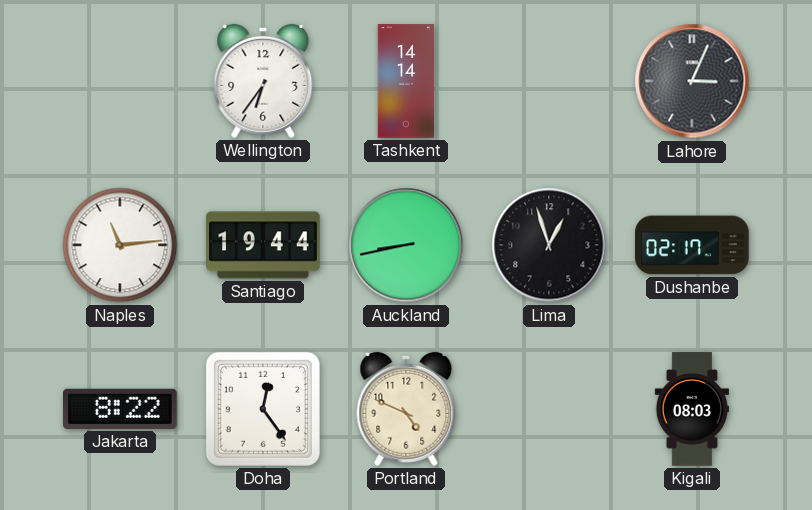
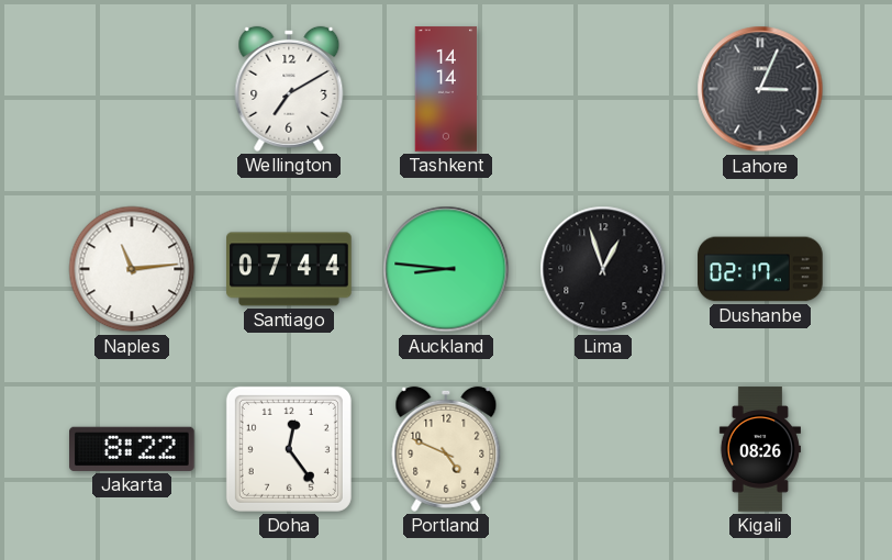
Wellington: 6:36 -> 7:10
Santiago: 19:44 -> 07:44
Auckland: 8:43 -> 8:46
Kigali: 08:03 -> 08:26
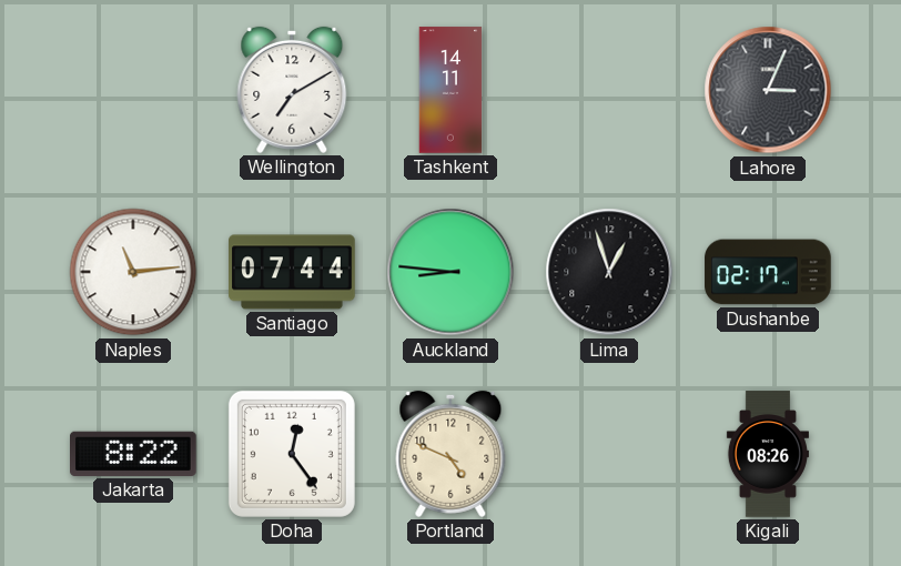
Tashkent: 14:14 -> 14:11
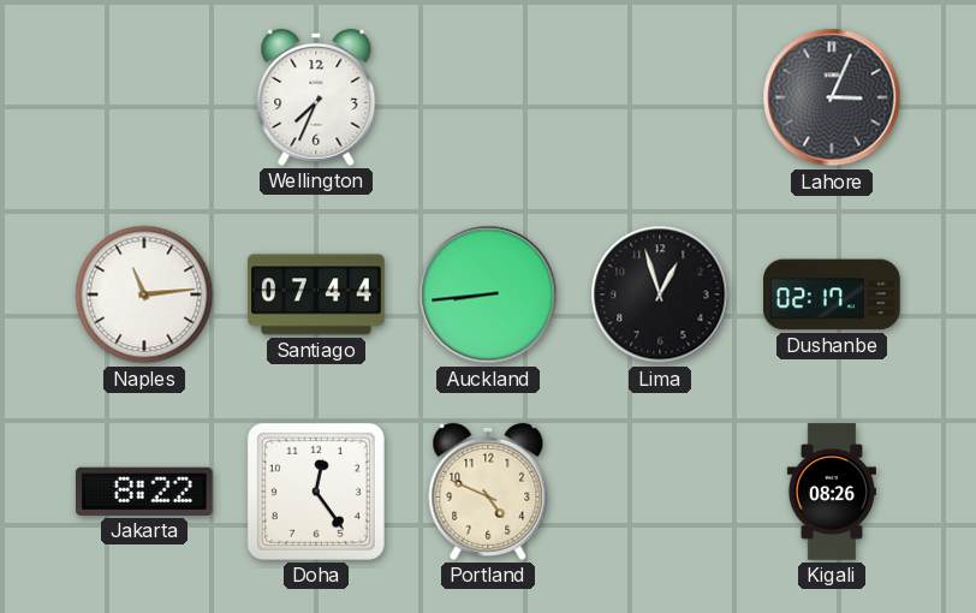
Wellington: 7:10 -> 7:34
Tashkent: 14:11 -> none
Auckland: 8:46 -> 8:44
